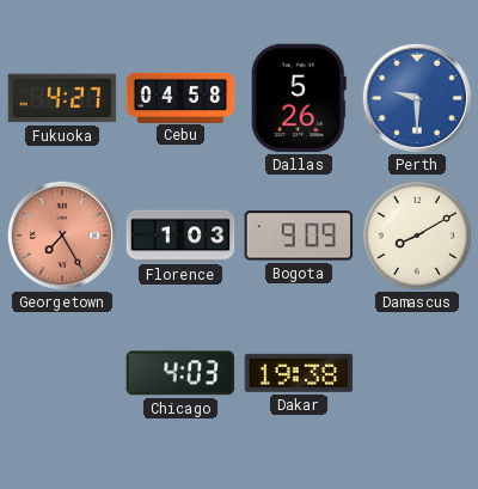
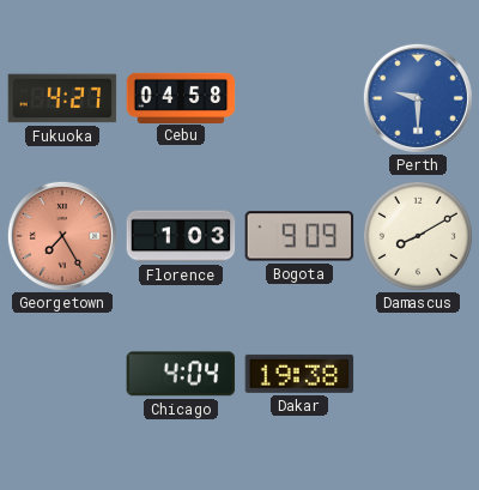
Dallas: 5:26 -> none
Chicago: 4:03 -> 4:04
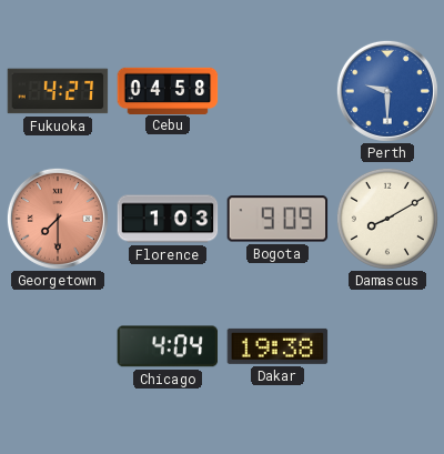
Georgetown: 7:25 -> 7:30
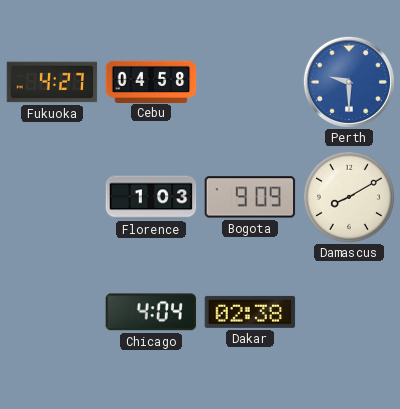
Georgetown: 7:30 -> none
Dakar: 19:38 -> 02:38
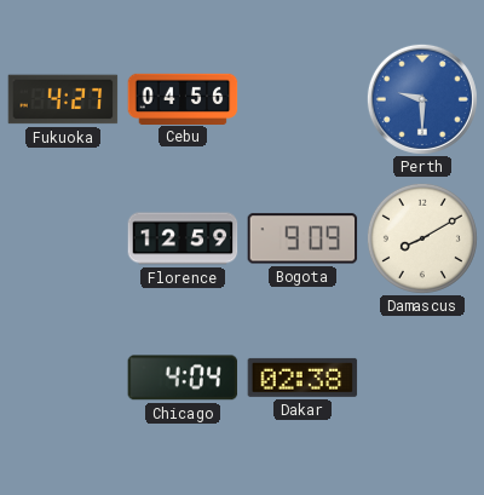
Cebu: 04:58 -> 04:56
Florence: 1:03 -> 12:59
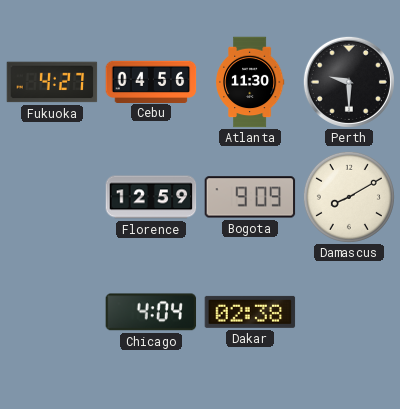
Atlanta: none -> 11:30
Perth dial: blue -> black
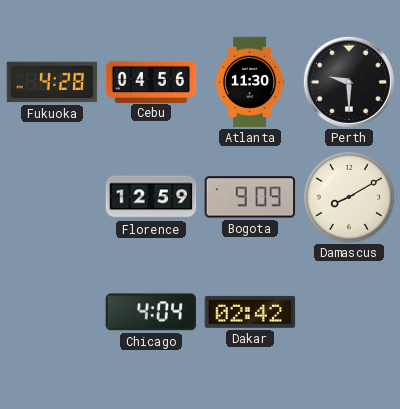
Fukuoka: 4:27 -> 4:28
Dakar: 02:38 -> 02:42
